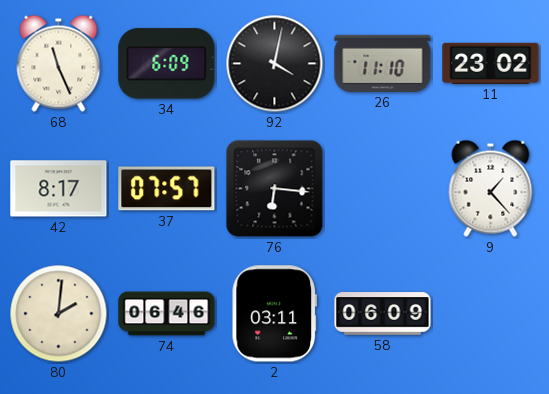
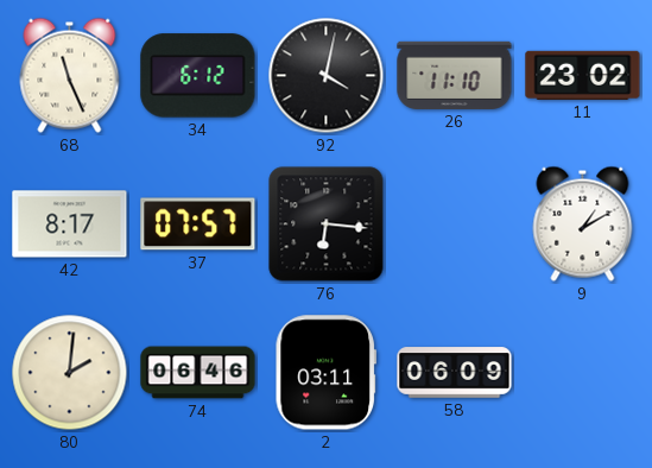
34: 6:09 -> 6:12
9: 1:23 -> 1:10
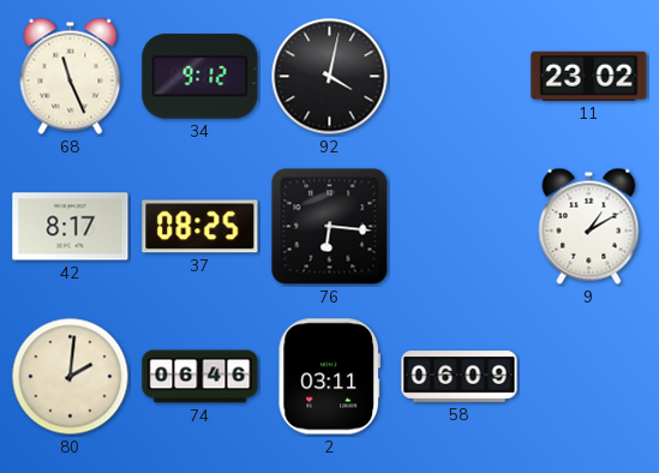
34: 6:12 -> 9:12
26: 11:10 -> none
37: 07:57 -> 08:25
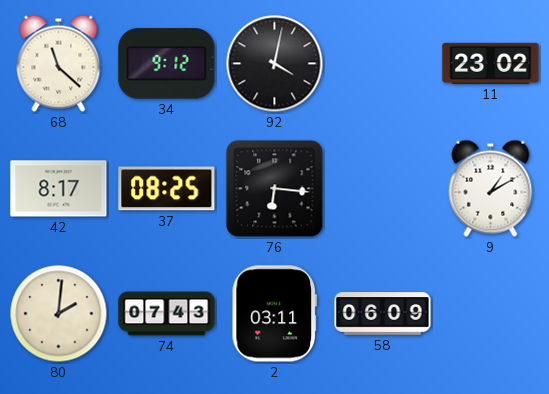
68: 11:26 -> 11:22
74: 06:46 -> 07:43
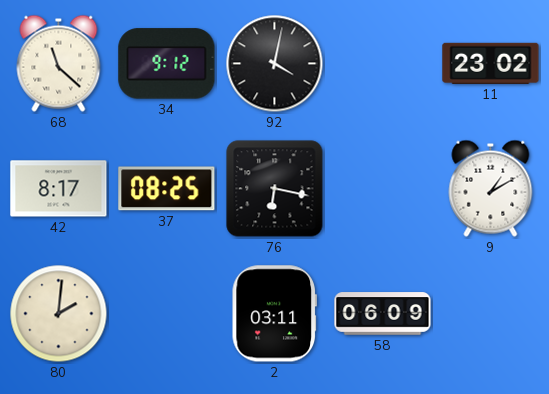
76: 6:16 -> 6:17
74: 07:43 -> none
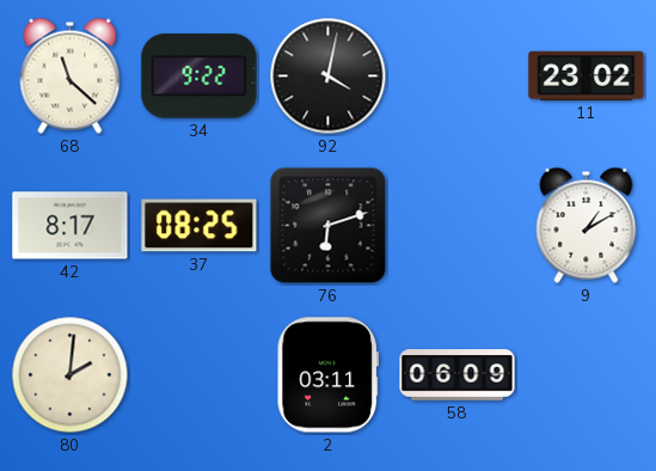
34: 9:12 -> 9:22
76: 6:17 -> 6:12
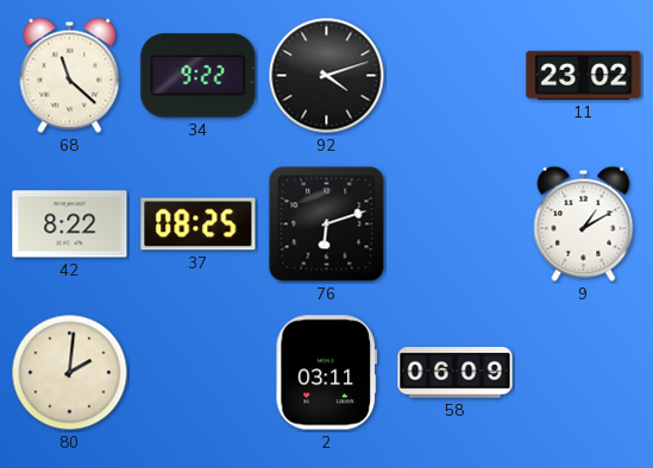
92: 4:02 -> 4:12
42: 8:17 -> 8:22
